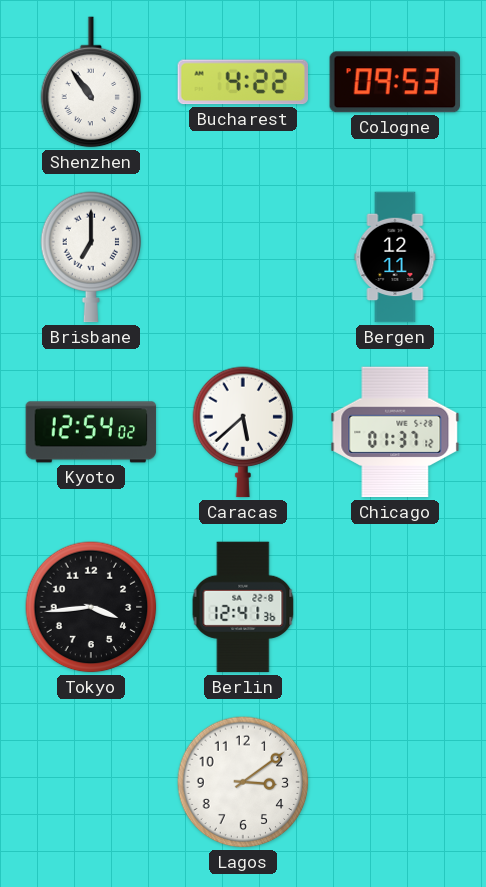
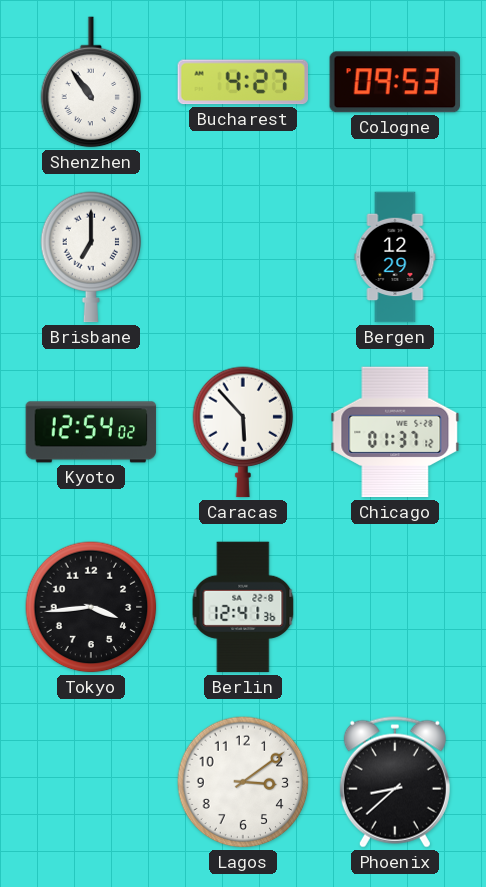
Bucharest: 4:22 -> 4:27
Bergen: 12:11 -> 12:29
Caracas: 5:38 -> 5:53
Phoenix: none -> 8:38
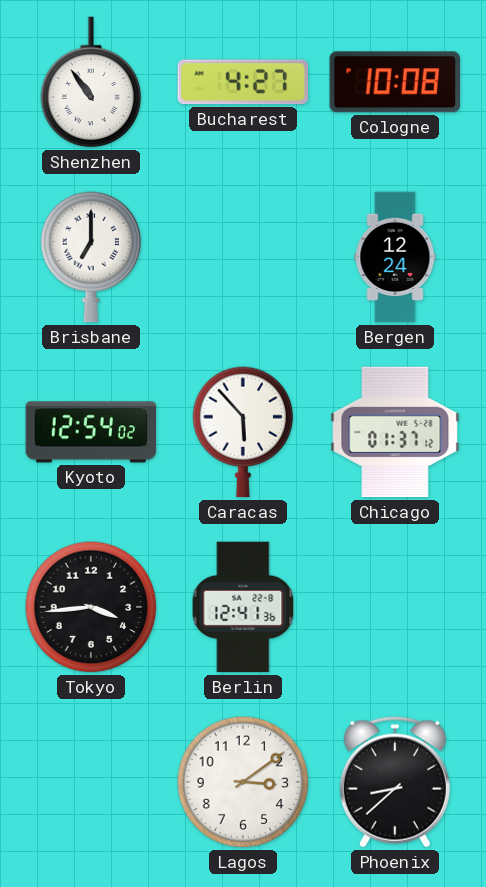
Cologne: 09:53 -> 10:08
Bergen: 12:29 -> 12:24
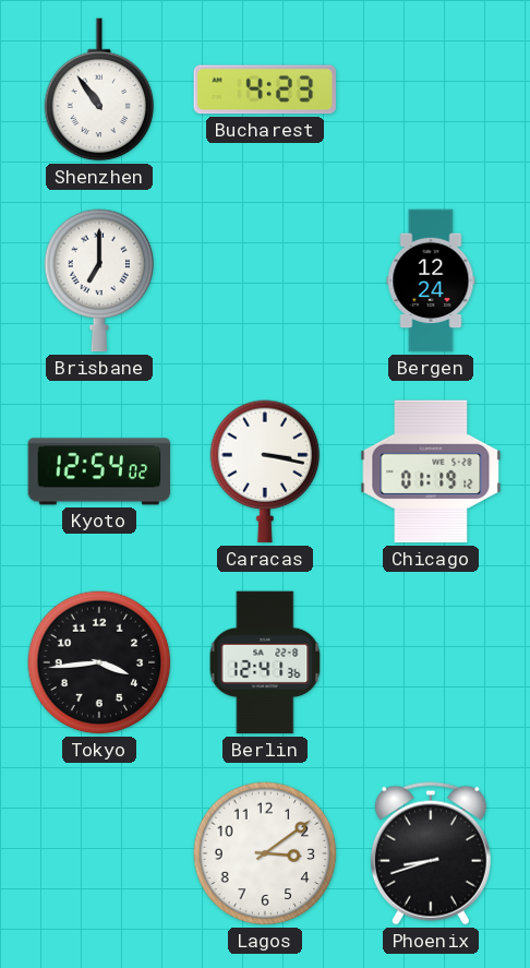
Bucharest: 4:27 -> 4:23
Cologne: 10:08 -> none
Caracas: 5:53 -> 3:17
Chicago: 01:37 -> 01:19
Phoenix: 8:38 -> 8:42
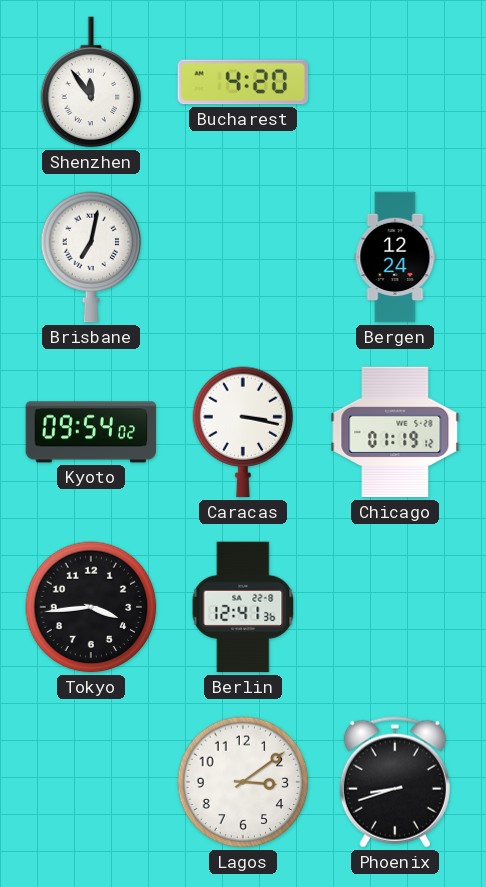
Shenzhen: 10:54 -> 11:54
Bucharest: 4:23 -> 4:20
Brisbane: 7:00 -> 7:02
Kyoto: 12:54 -> 09:54
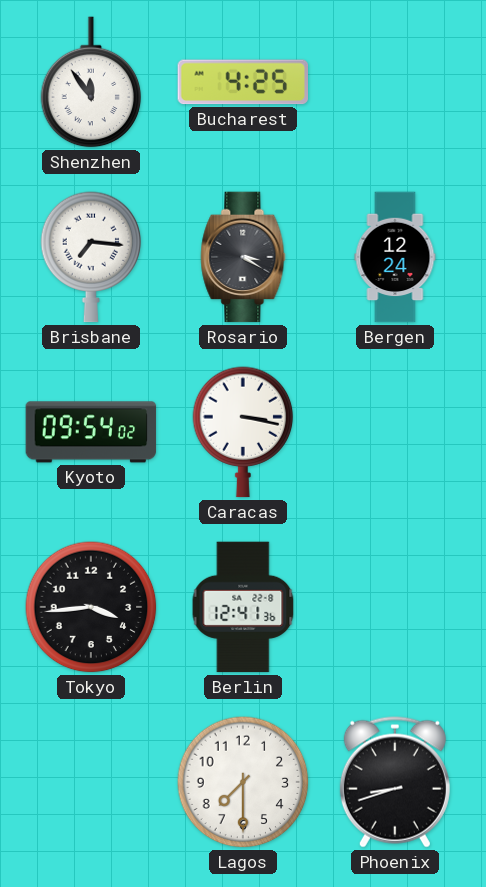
Bucharest: 4:20 -> 4:25
Brisbane: 7:02 -> 7:16
Rosario: none -> 3:20
Chicago: 01:19 -> none
Lagos: 3:09 -> 7:30
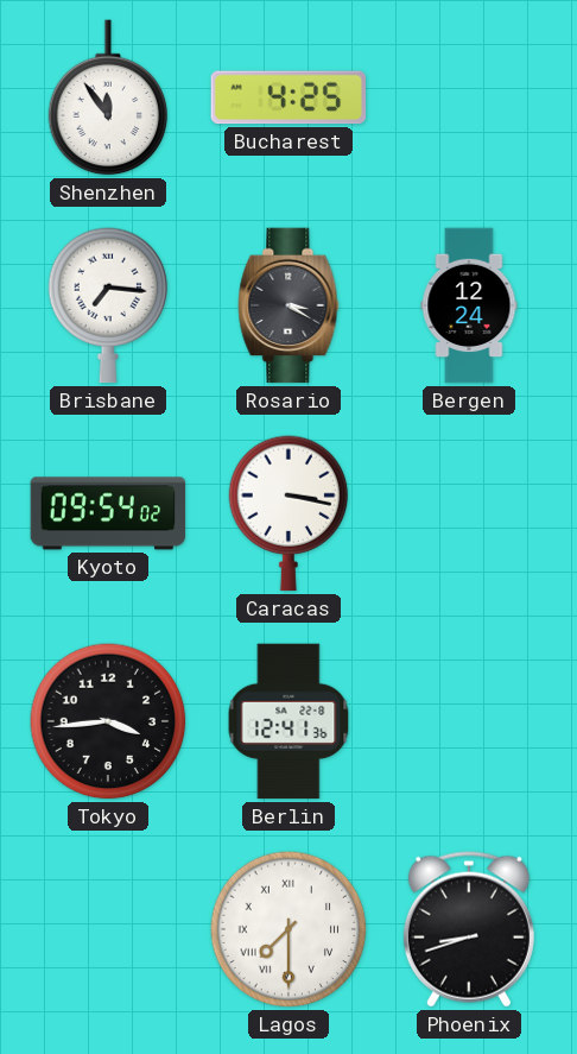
Lagos numerals: Arabic -> Roman
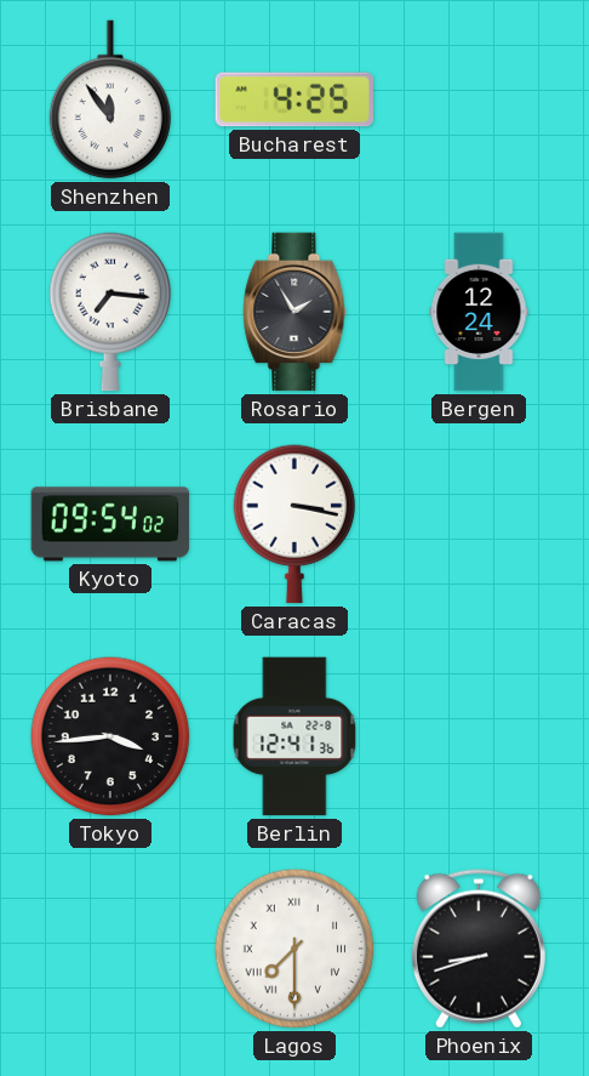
Rosario: 3:20 -> 1:55
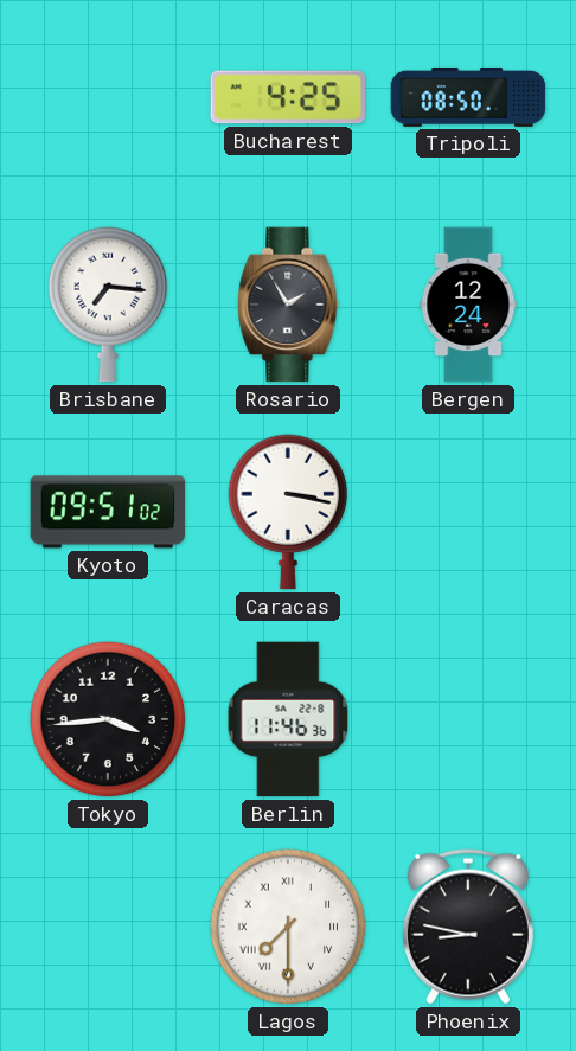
Shenzhen: 11:54 -> none
Tripoli: none -> 08:50
Kyoto: 09:54 -> 09:51
Berlin: 12:41 -> 11:46
Phoenix: 8:42 -> 8:47
